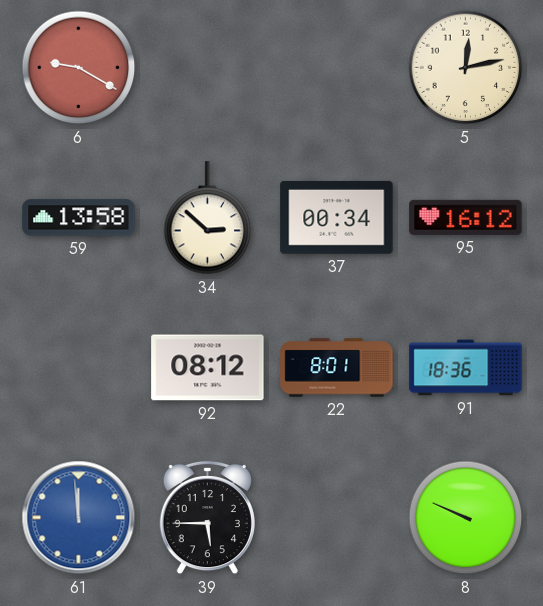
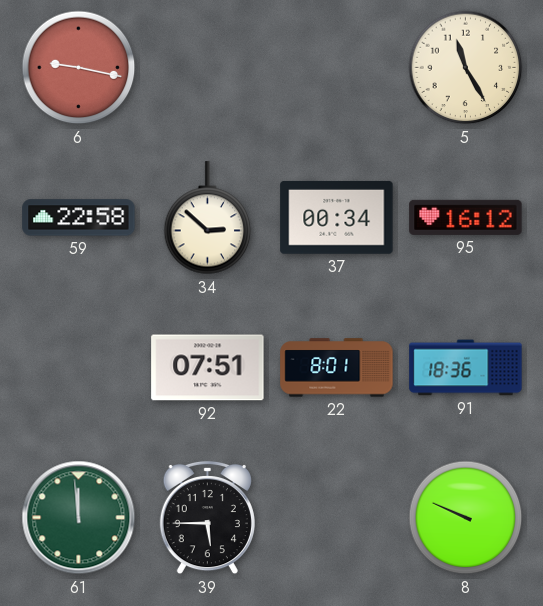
6: 9:20 -> 9:17
5: 12:13 -> 11:25
59: 13:58 -> 22:58
92: 08:12 -> 07:51
61 dial: blue -> green
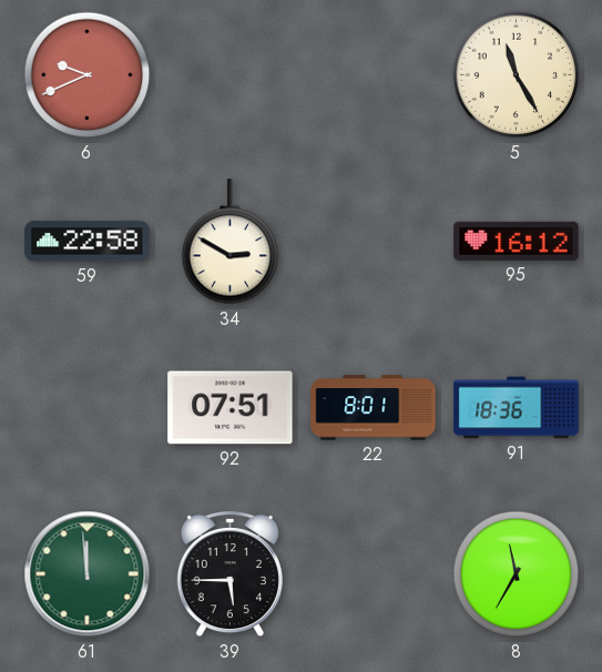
6: 9:17 -> 9:41
34: 2:52 -> 2:50
37: 00:34 -> none
8: 9:49 -> 11:35
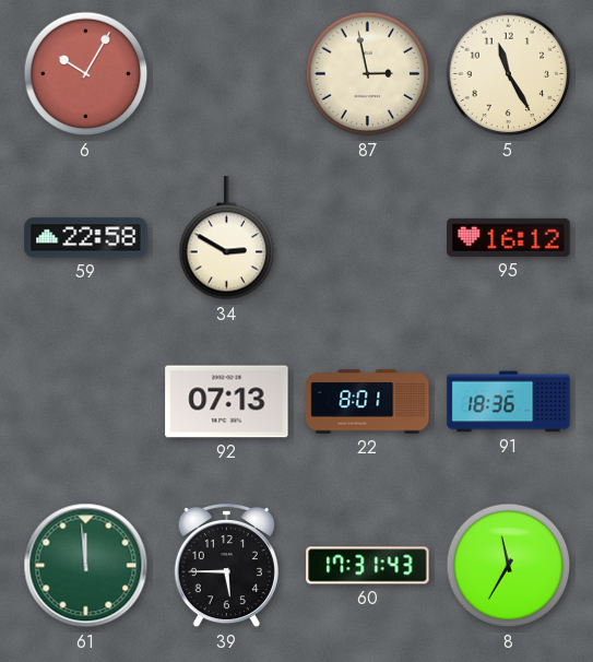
6: 9:41 -> 10:05
87: none -> 2:58
92: 07:51 -> 07:13
60: none -> 17:31
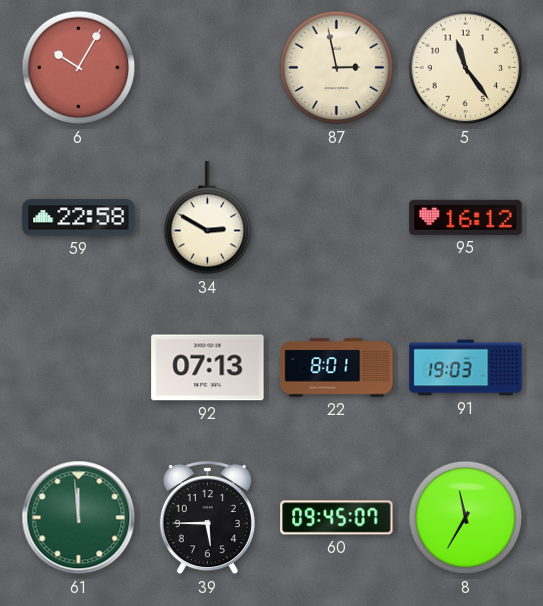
5: 11:25 -> 11:24
91: 18:36 -> 19:03
60: 17:31 -> 09:45
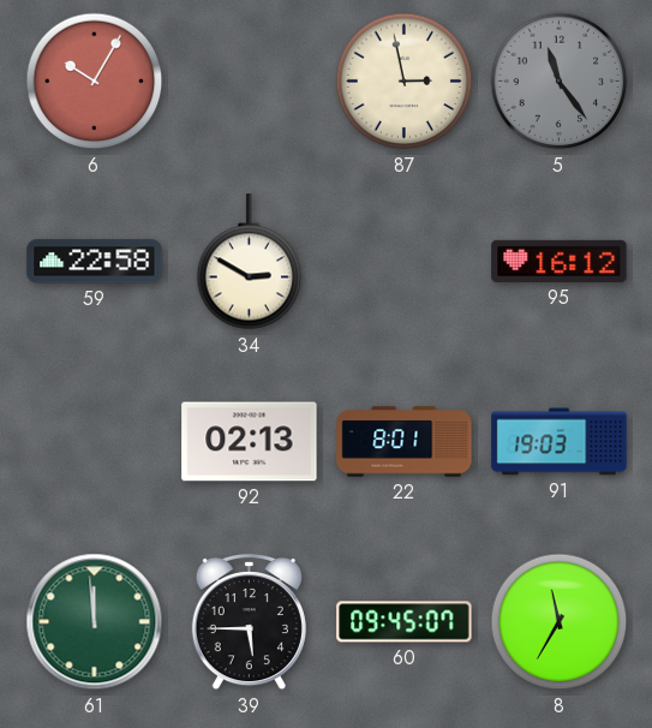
5 dial: cream -> grey
92: 07:13 -> 02:13
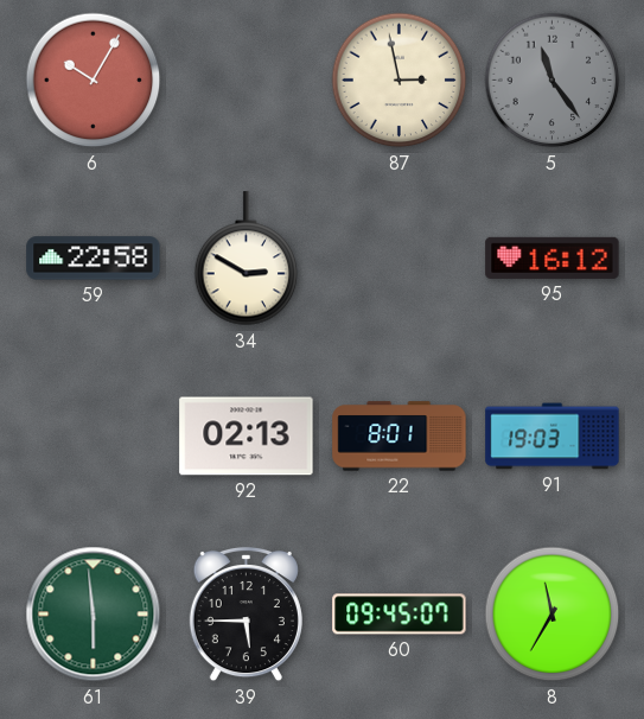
61: 11:59 -> 5:59
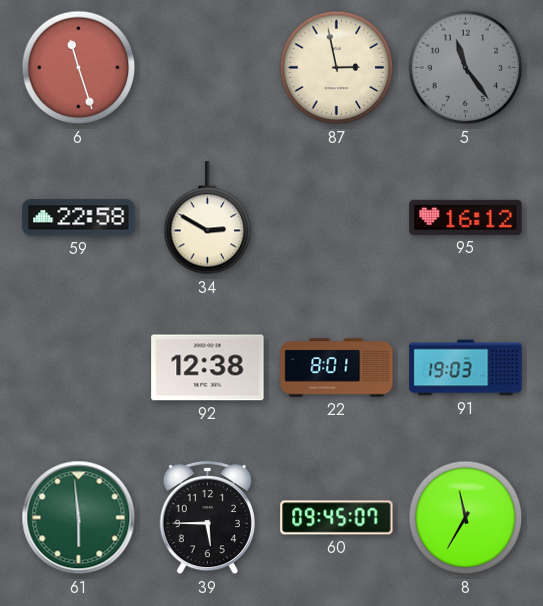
6: 10:05 -> 11:27
92: 02:13 -> 12:38
